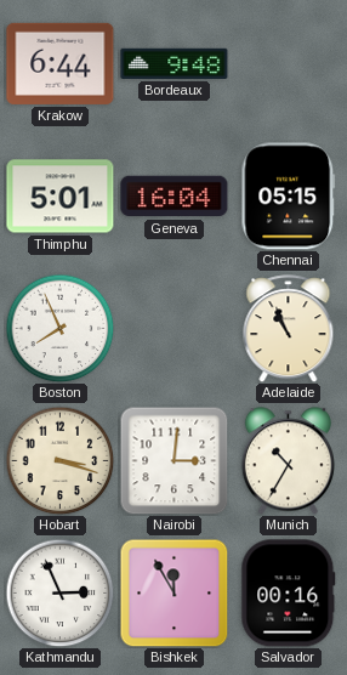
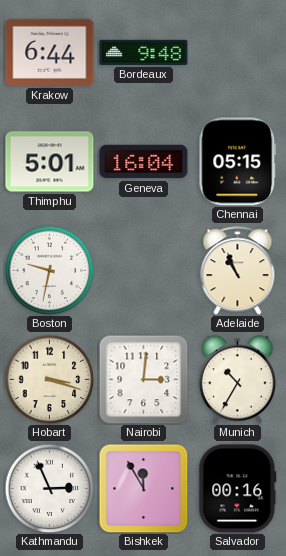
Boston: 7:56 -> 9:32
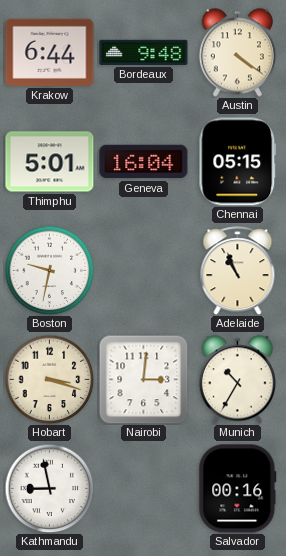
Austin: none -> 4:21
Kathmandu: 2:56 -> 8:58
Bishkek: 11:55 -> none
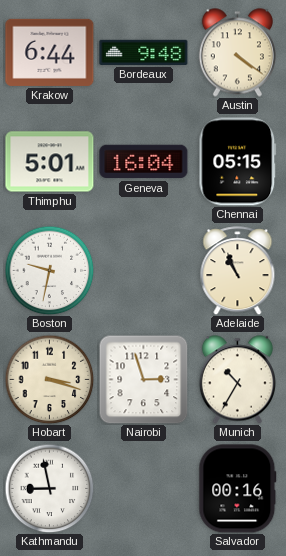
Nairobi: 3:01 -> 2:57
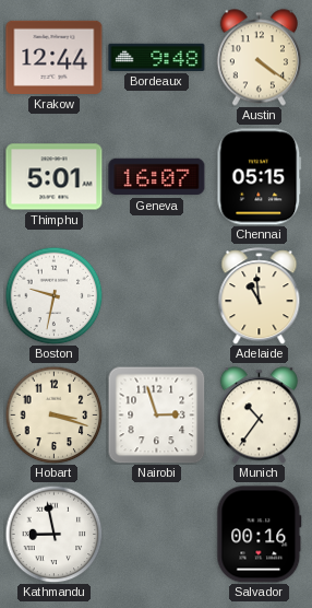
Krakow: 6:44 -> 12:44
Geneva: 16:04 -> 16:07
Adelaide: 10:56 -> 10:59
Munich: 10:35 -> 10:36
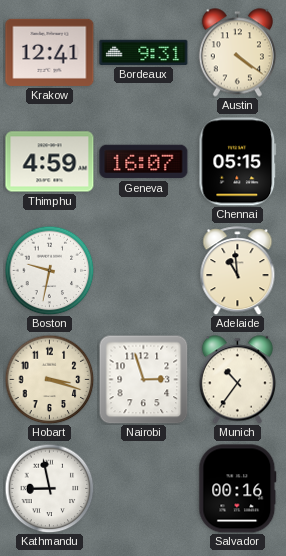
Krakow: 12:44 -> 12:41
Bordeaux: 9:48 -> 9:31
Thimphu: 5:01 -> 4:59
